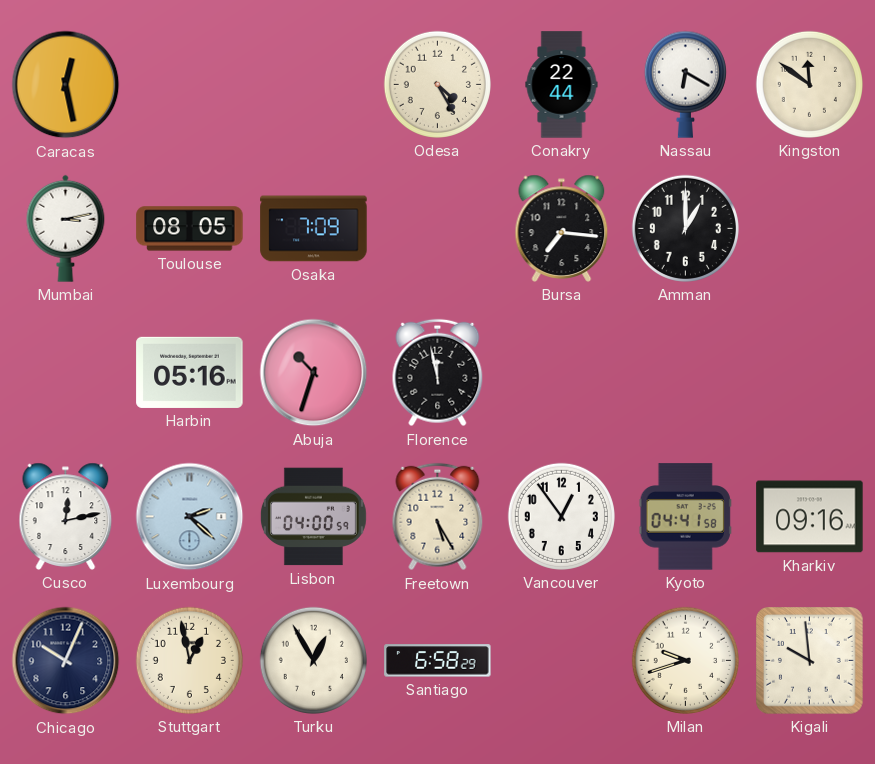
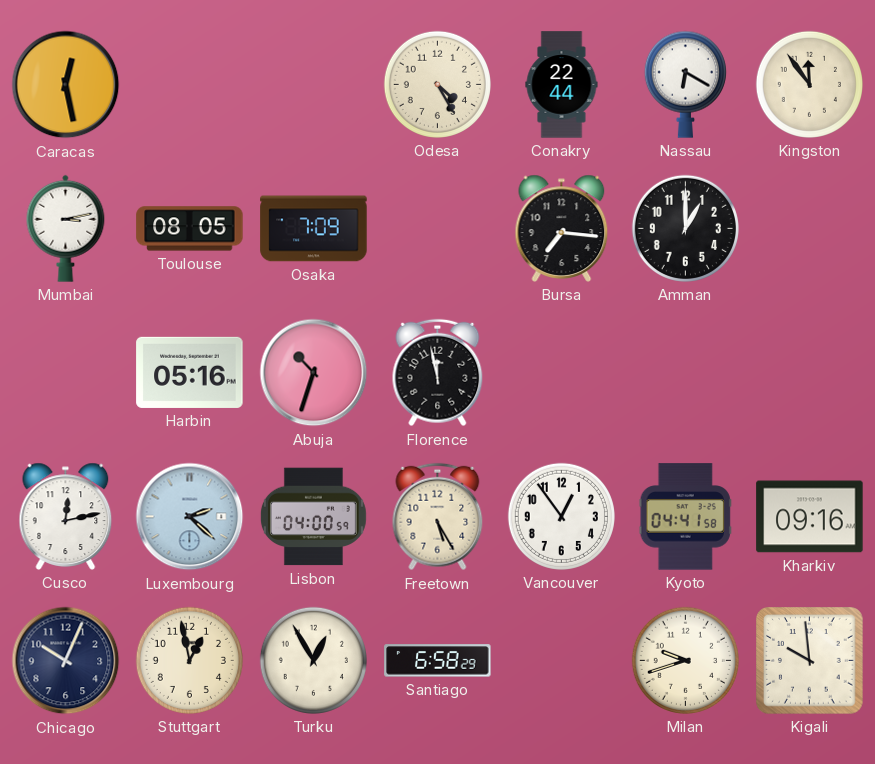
Kingston: 11:51 -> 11:54
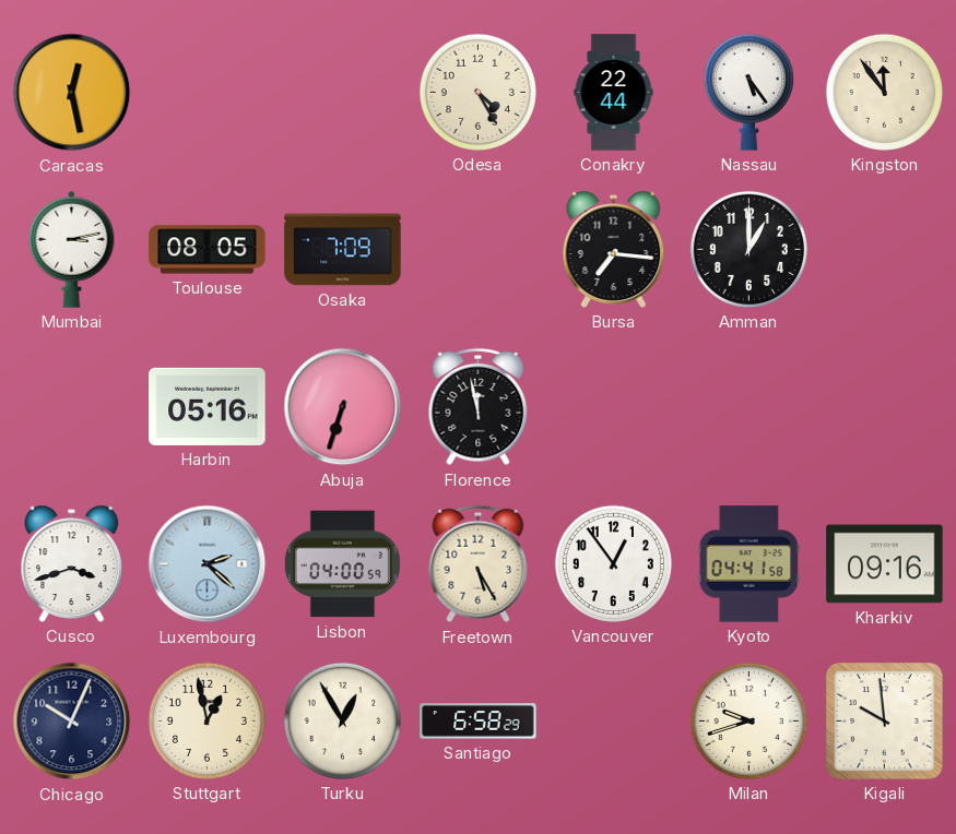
Nassau: 6:20 -> 5:24
Abuja: 10:33 -> 6:33
Cusco: 12:13 -> 3:42
